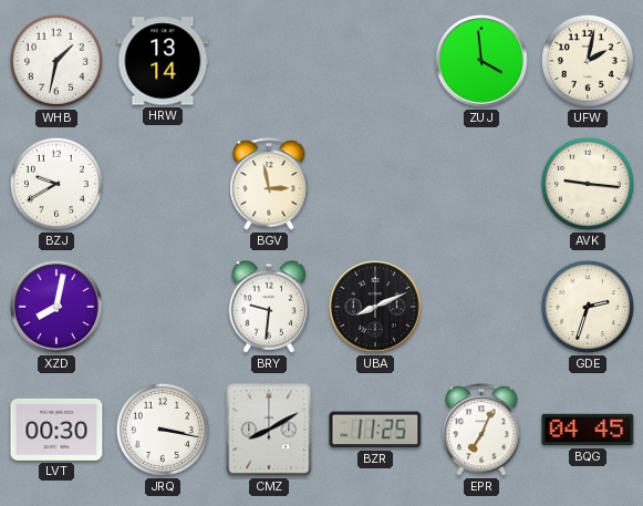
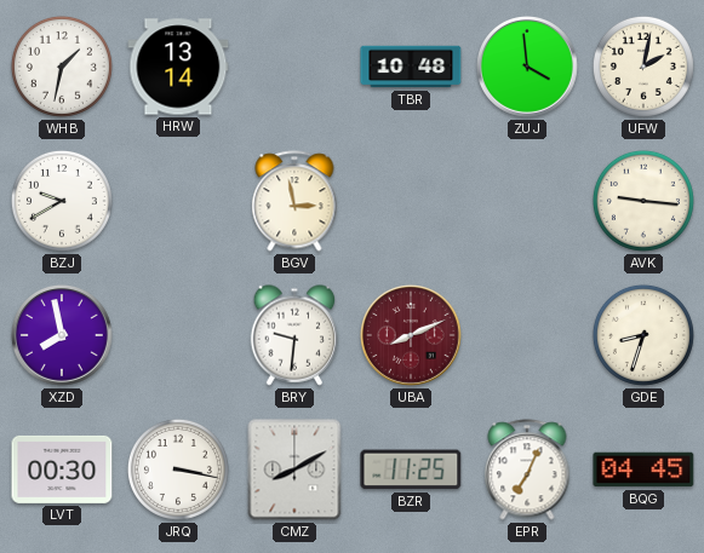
TBR: none -> 10:48
XZD: 8:02 -> 7:58
UBA dial: black -> burgundy
GDE: 2:33 -> 8:33
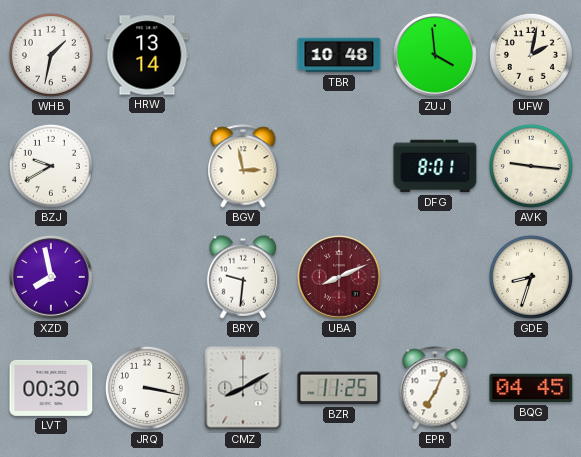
DFG: none -> 8:01
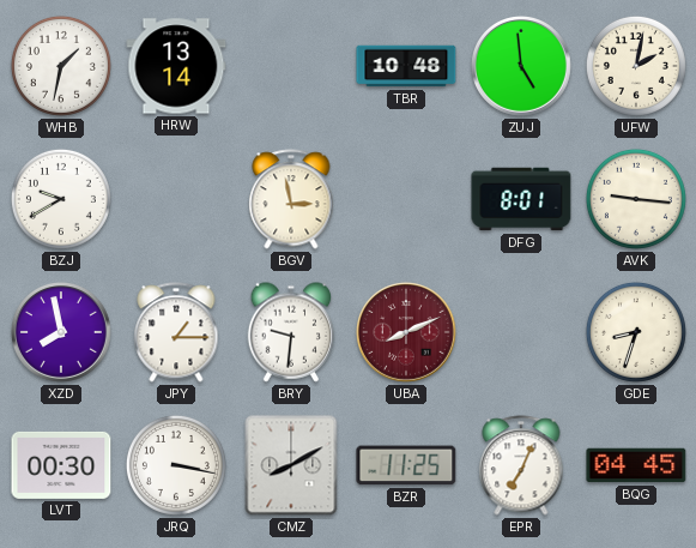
ZUJ: 3:59 -> 4:59
JPY: none -> 1:15
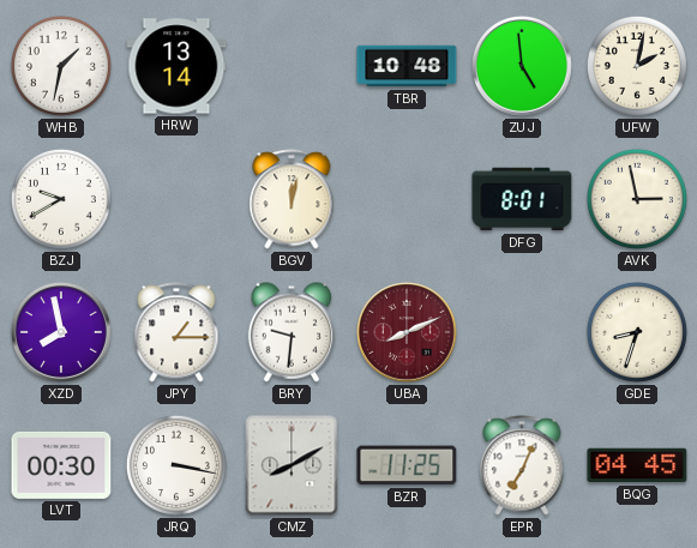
BGV: 2:58 -> 12:02
AVK: 9:16 -> 2:58
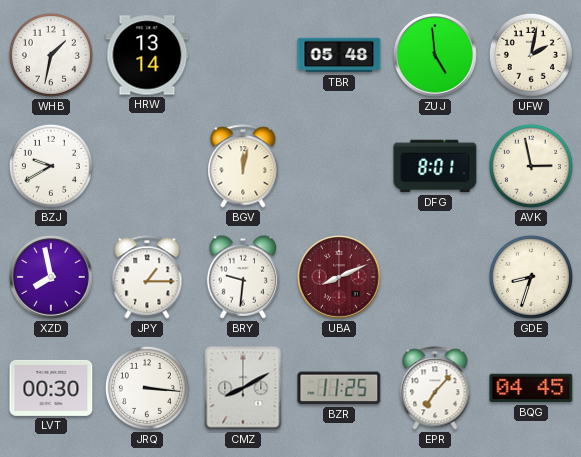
TBR: 10:48 -> 05:48
JRQ: 3:17 -> 3:16
EPR: 7:04 -> 7:07
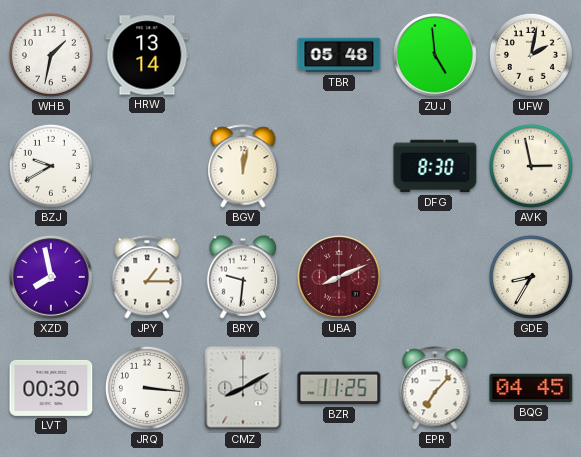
DFG: 8:01 -> 8:30
GDE: 8:33 -> 8:35
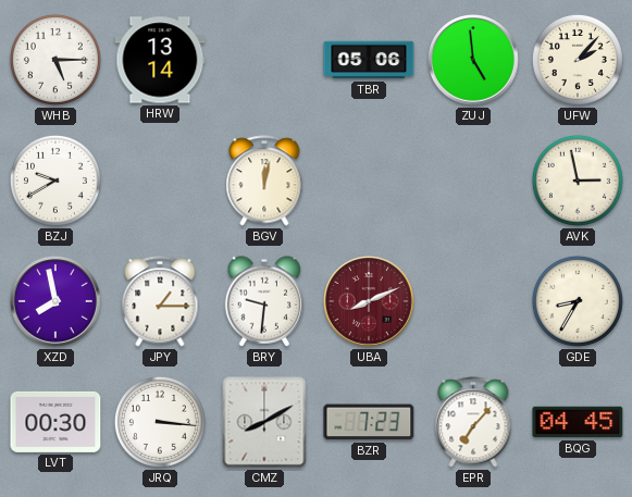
WHB: 1:32 -> 5:15
TBR: 05:48 -> 05:06
UFW: 2:02 -> 2:07
DFG: 8:30 -> none
BZR: 11:25 -> 7:23
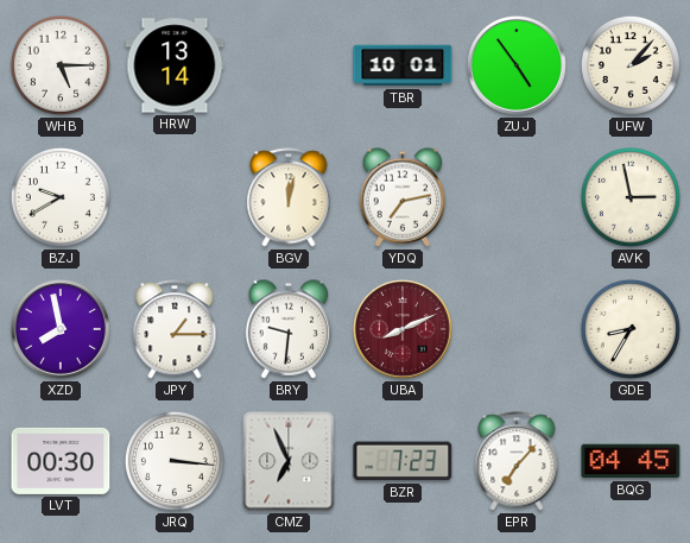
TBR: 05:06 -> 10:01
ZUJ: 4:59 -> 4:54
YDQ: none -> 7:13
CMZ: 8:10 -> 6:56
